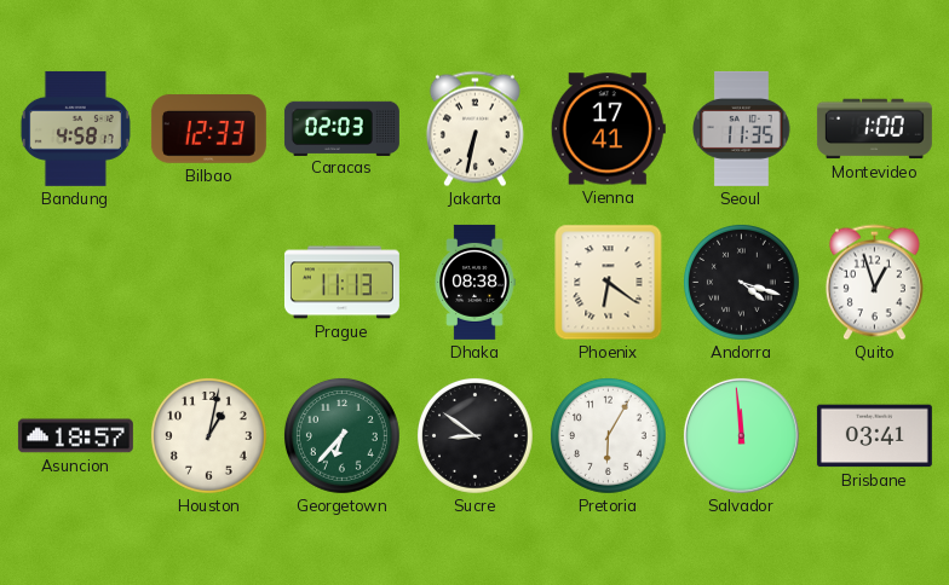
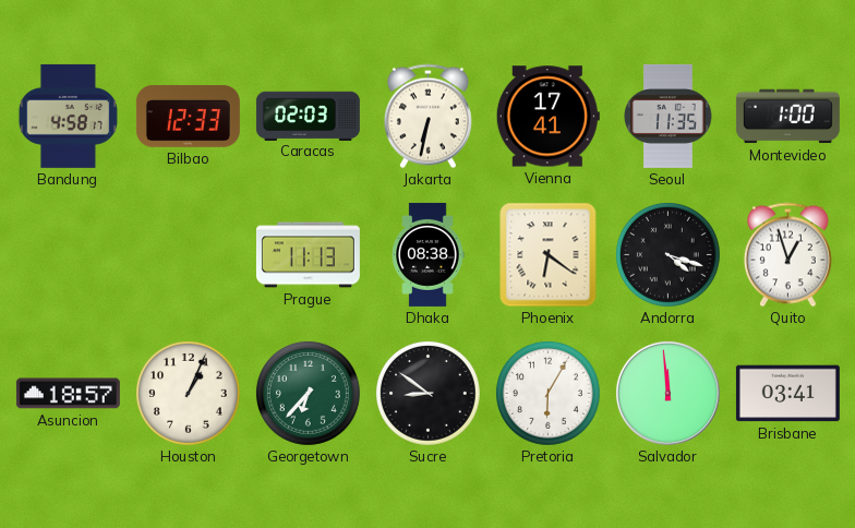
Houston: 1:02 -> 1:04
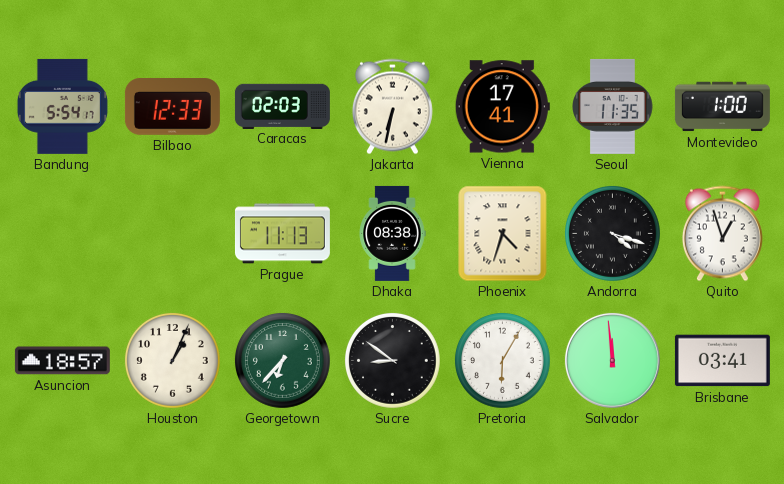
Bandung: 4:58 -> 5:54
Phoenix: 6:21 -> 4:33
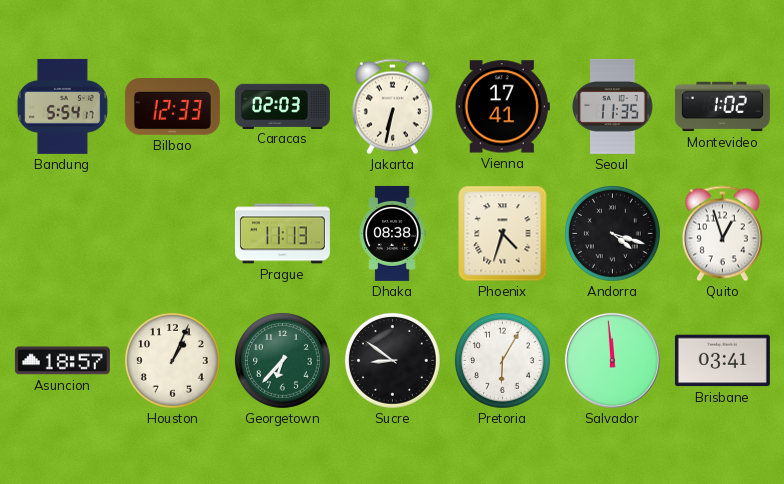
Montevideo: 1:00 -> 1:02
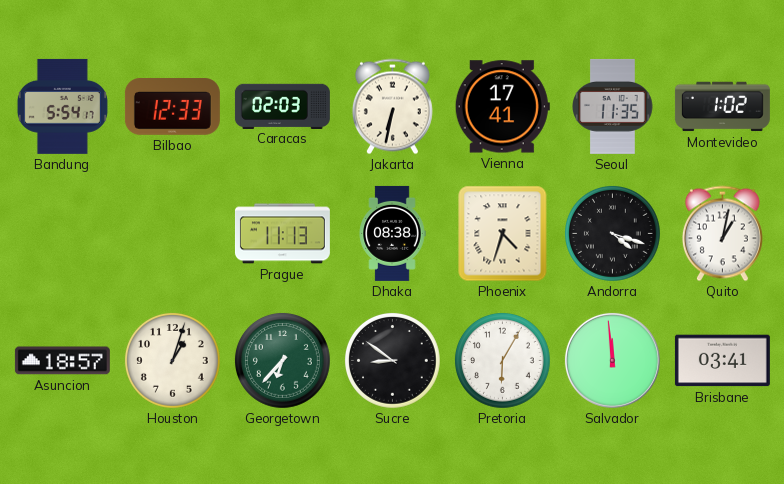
Quito: 12:57 -> 1:02
Houston: 1:04 -> 1:03
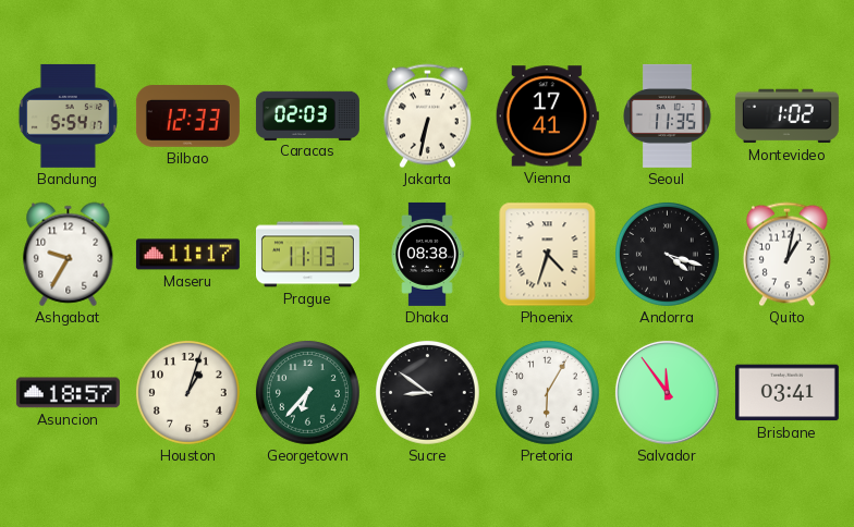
Ashgabat: none -> 9:35
Maseru: none -> 11:17
Salvador: 11:59 -> 11:54
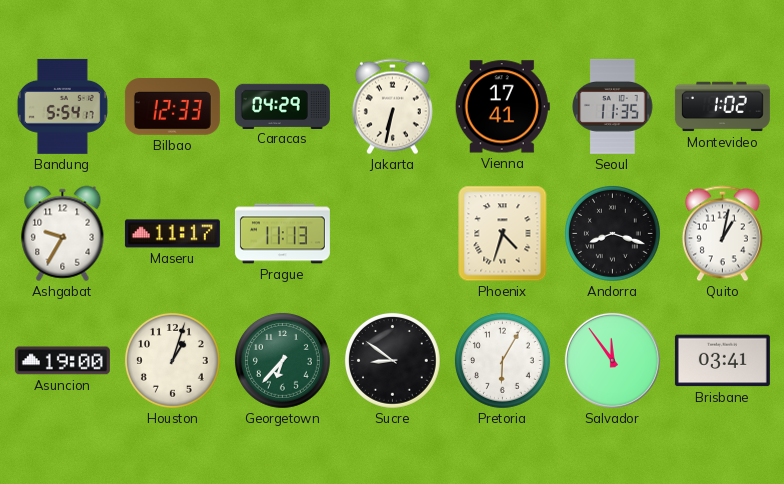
Caracas: 02:03 -> 04:29
Dhaka: 08:38 -> none
Andorra: 4:18 -> 8:18
Asuncion: 18:57 -> 19:00
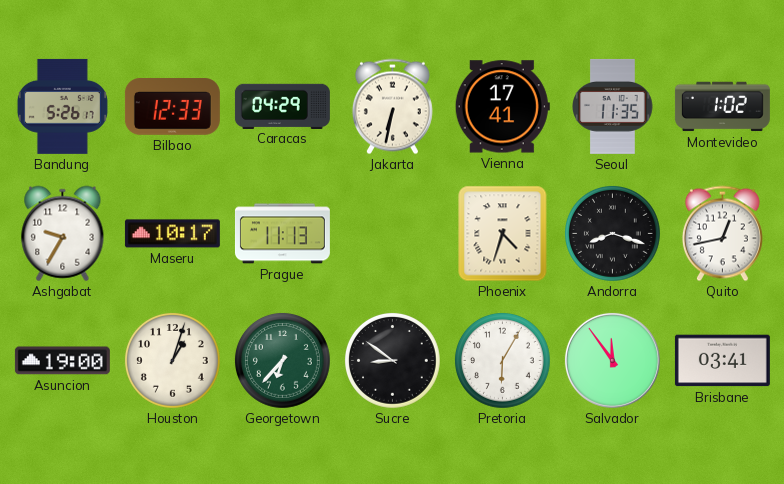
Bandung: 5:54 -> 5:26
Maseru: 11:17 -> 10:17
Quito: 1:02 -> 12:43
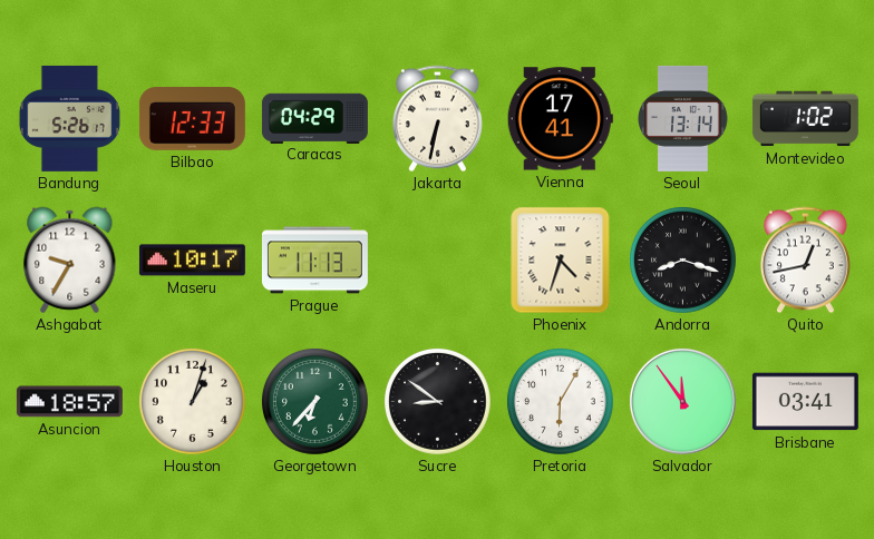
Seoul: 11:35 -> 13:14
Asuncion: 19:00 -> 18:57
